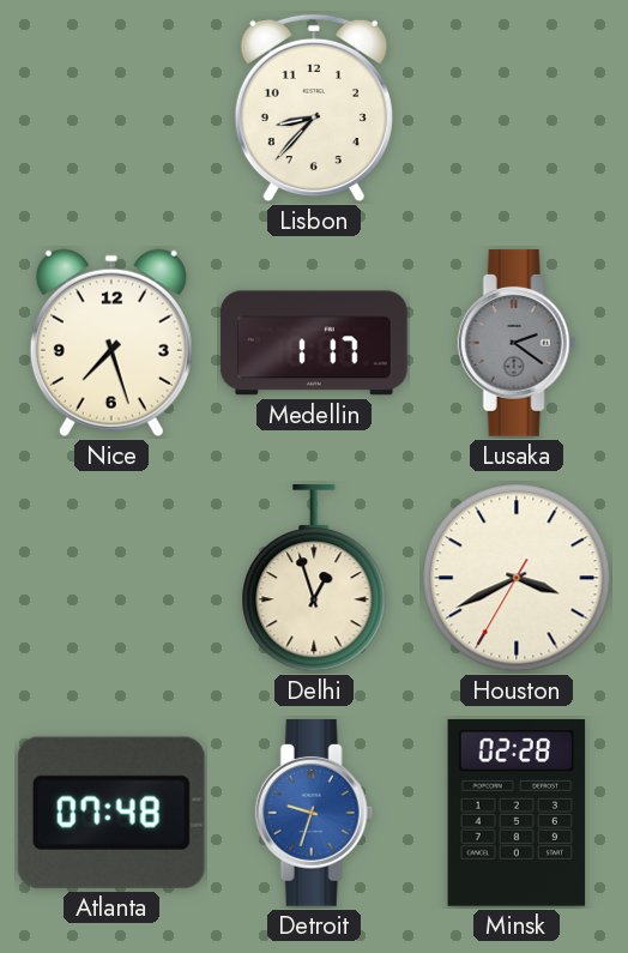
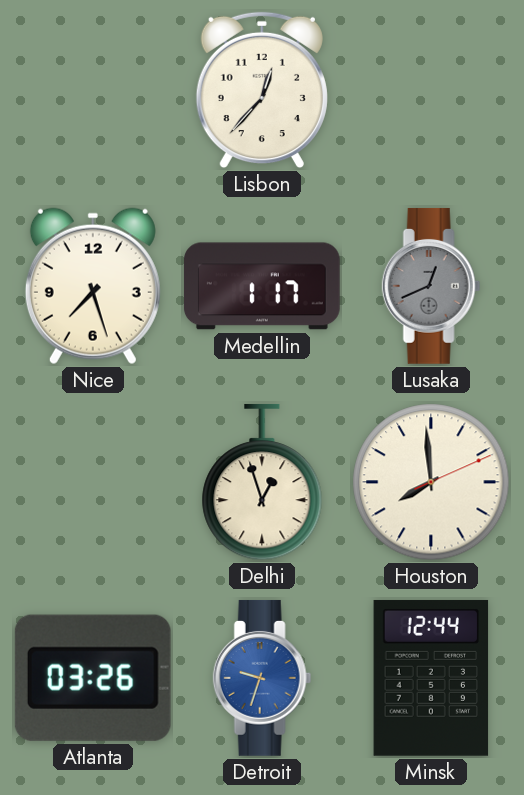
Lisbon: 8:37 -> 12:37
Lusaka: 2:21 -> 12:41
Houston: 3:40 -> 7:59
Atlanta: 07:48 -> 03:26
Minsk: 02:28 -> 12:44
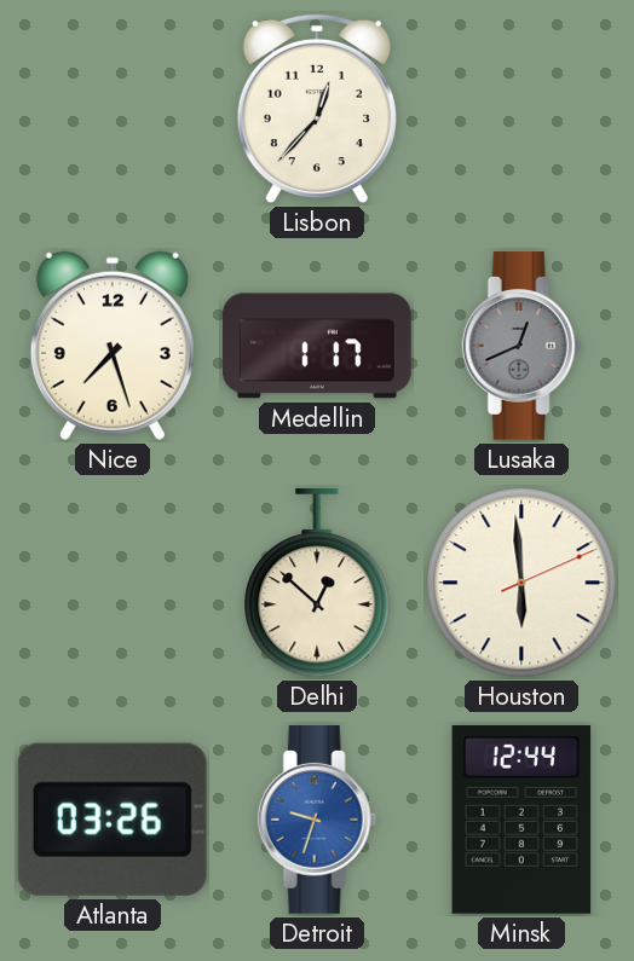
Delhi: 12:57 -> 12:52
Houston: 7:59 -> 5:59
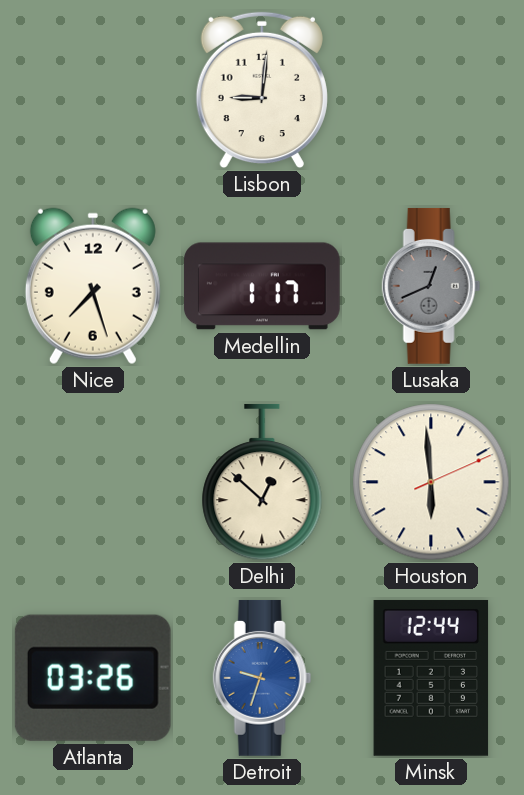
Lisbon: 12:37 -> 9:01
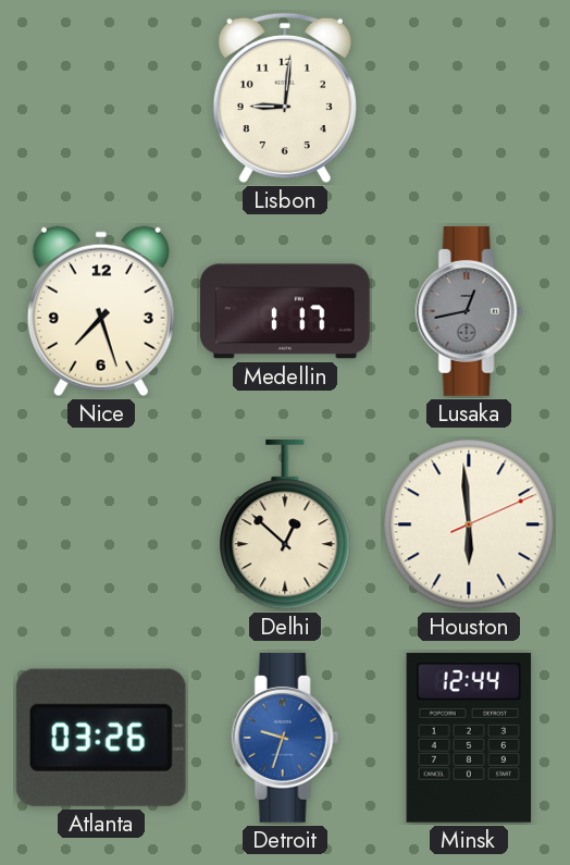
Lusaka: 12:41 -> 12:43
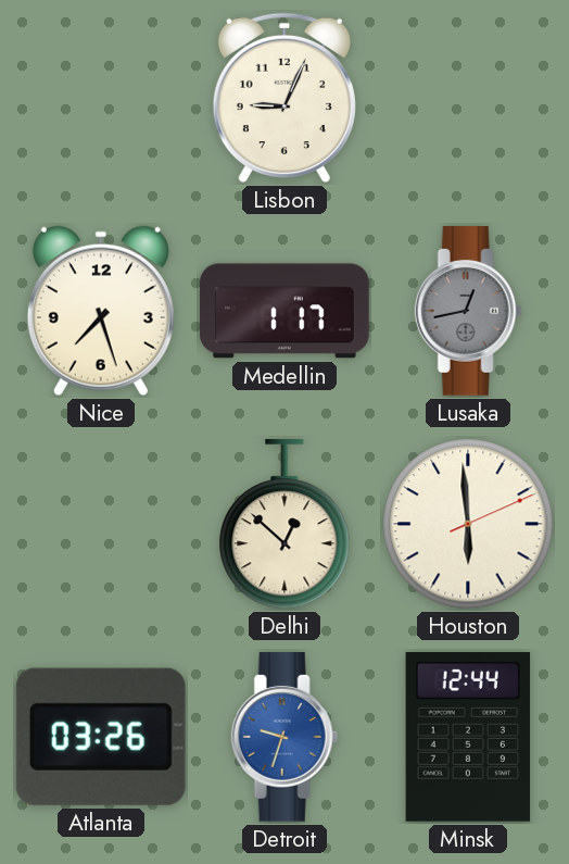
Lisbon: 9:01 -> 9:04
